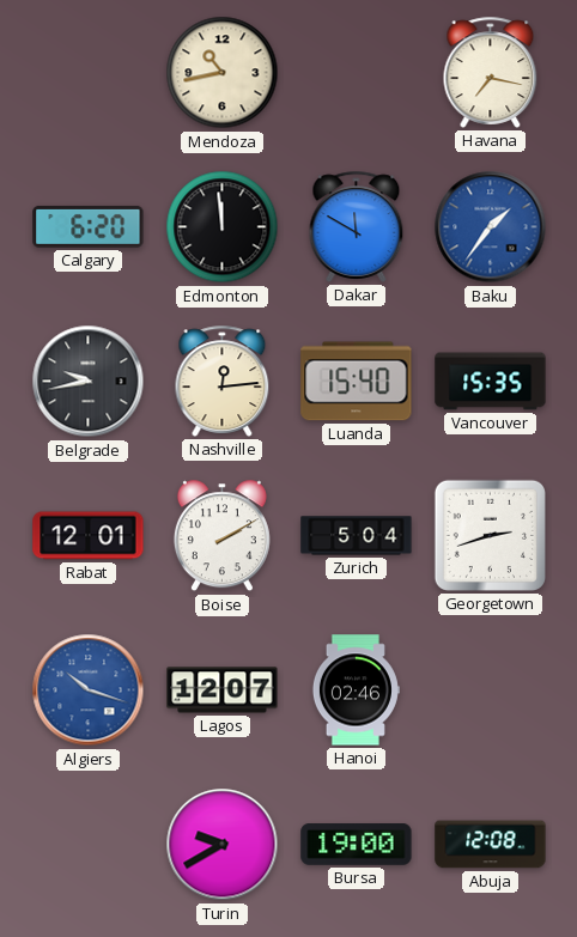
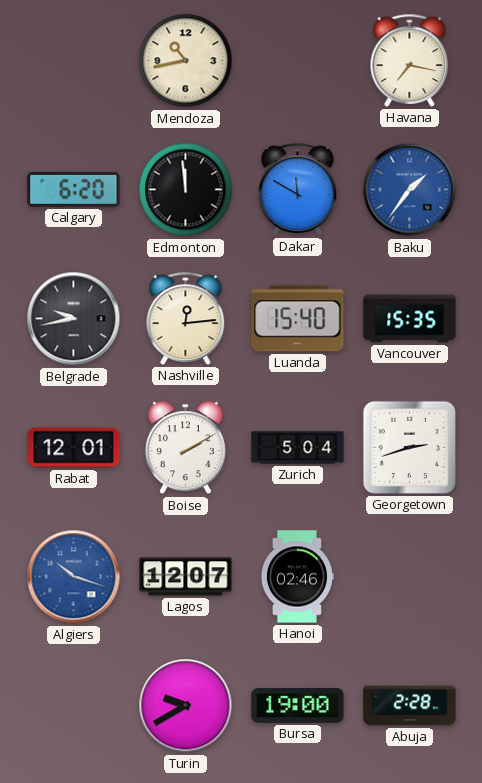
Abuja: 12:08 -> 2:28
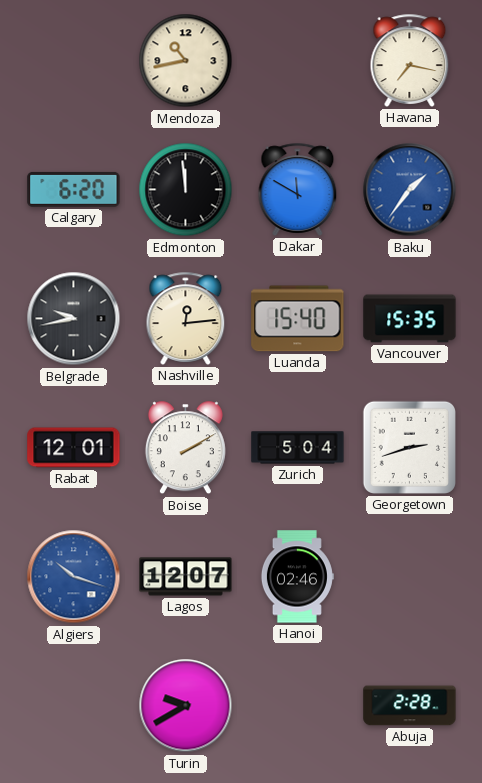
Bursa: 19:00 -> none
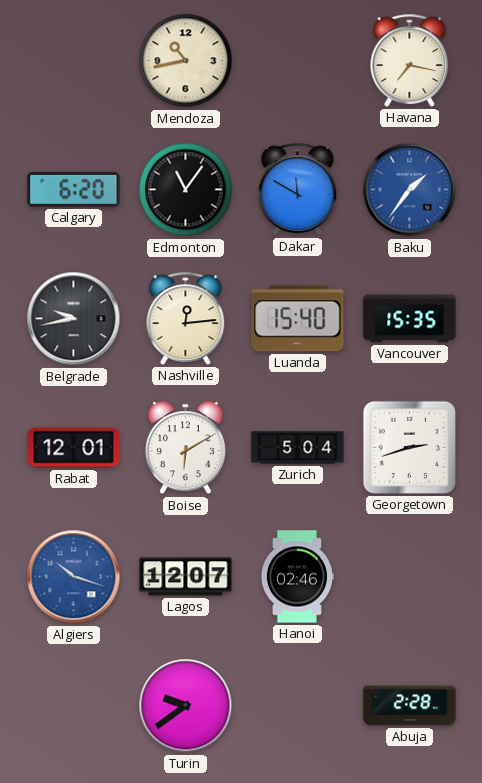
Edmonton: 11:59 -> 11:06
Boise: 2:10 -> 6:10
Turin: 9:40 -> 9:39
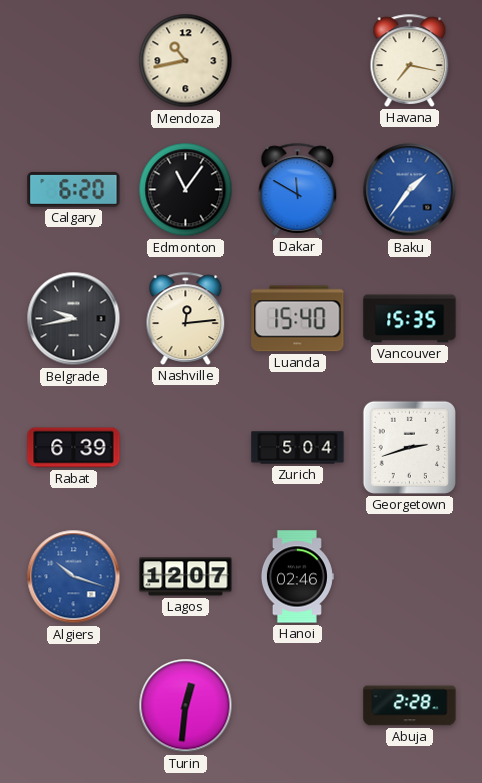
Rabat: 12:01 -> 6:39
Boise: 6:10 -> none
Turin: 9:39 -> 12:31
